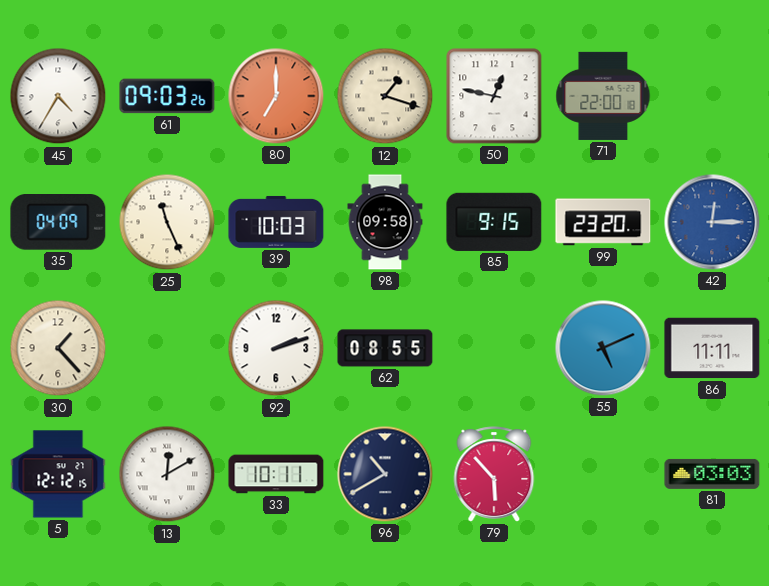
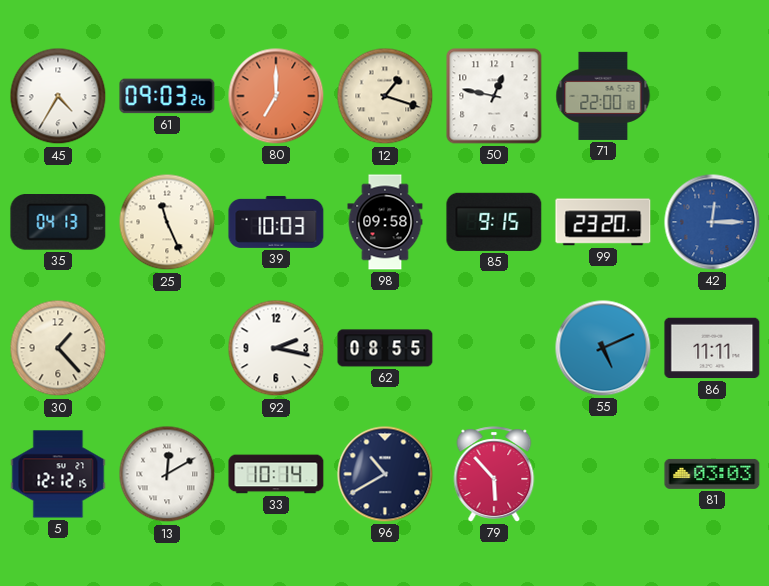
35: 04:09 -> 04:13
92: 2:12 -> 2:17
33: 10:11 -> 10:14
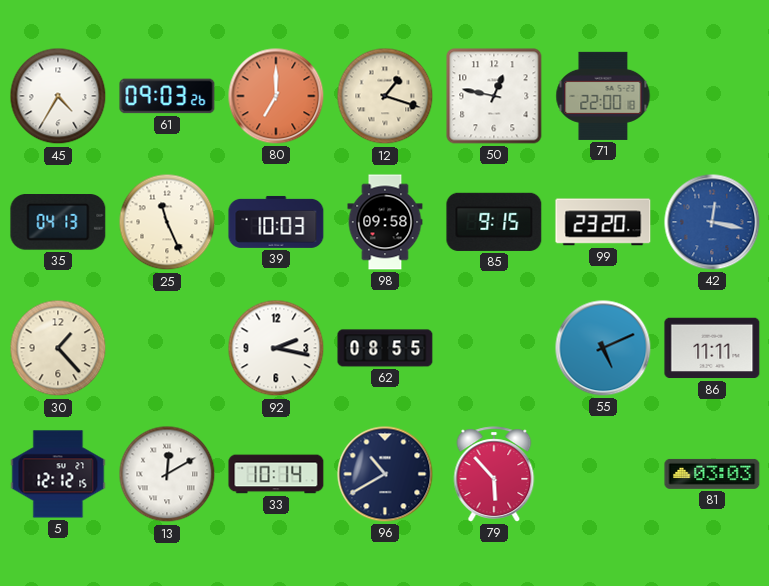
42: 12:15 -> 12:17
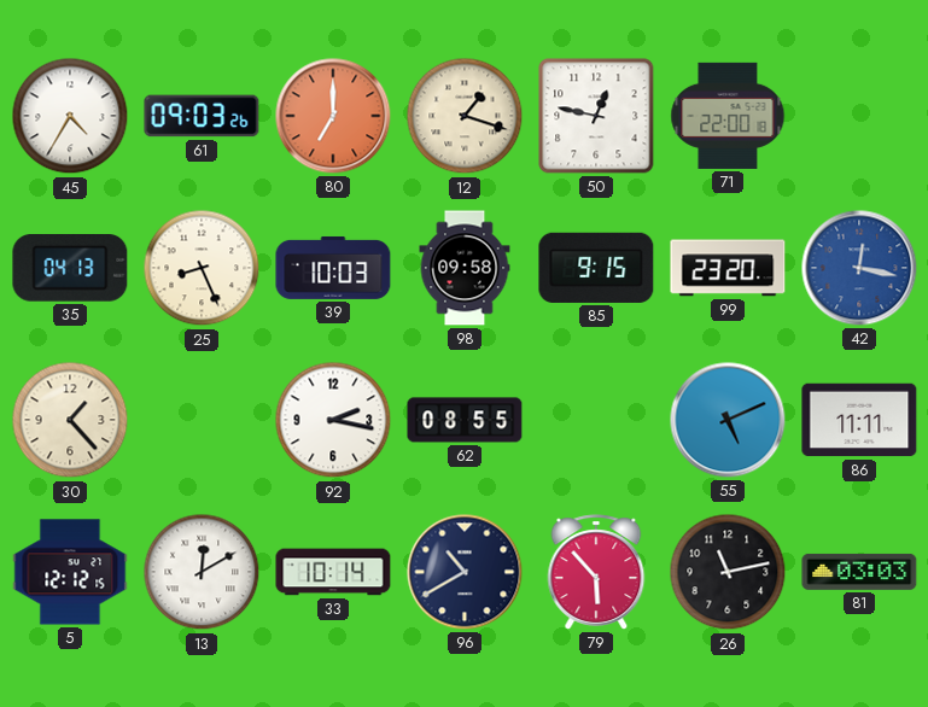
25: 11:26 -> 8:26
26: none -> 11:13
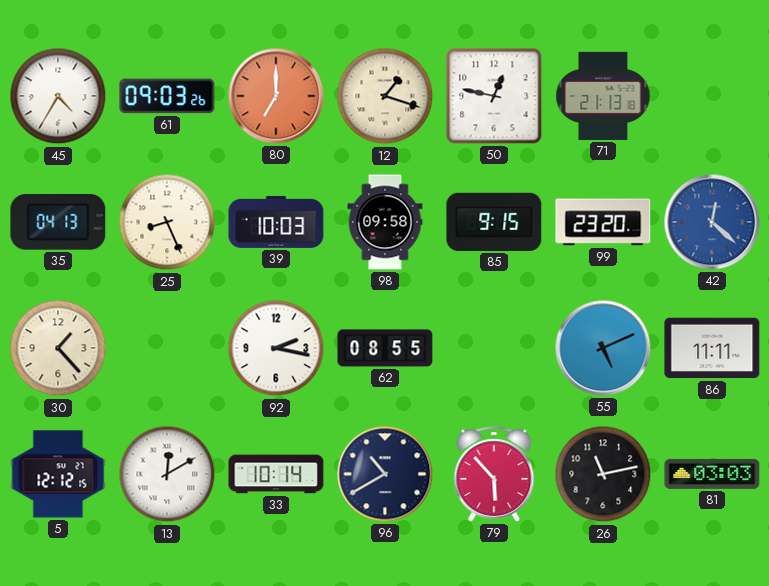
71: 22:00 -> 21:13
42: 12:17 -> 12:22
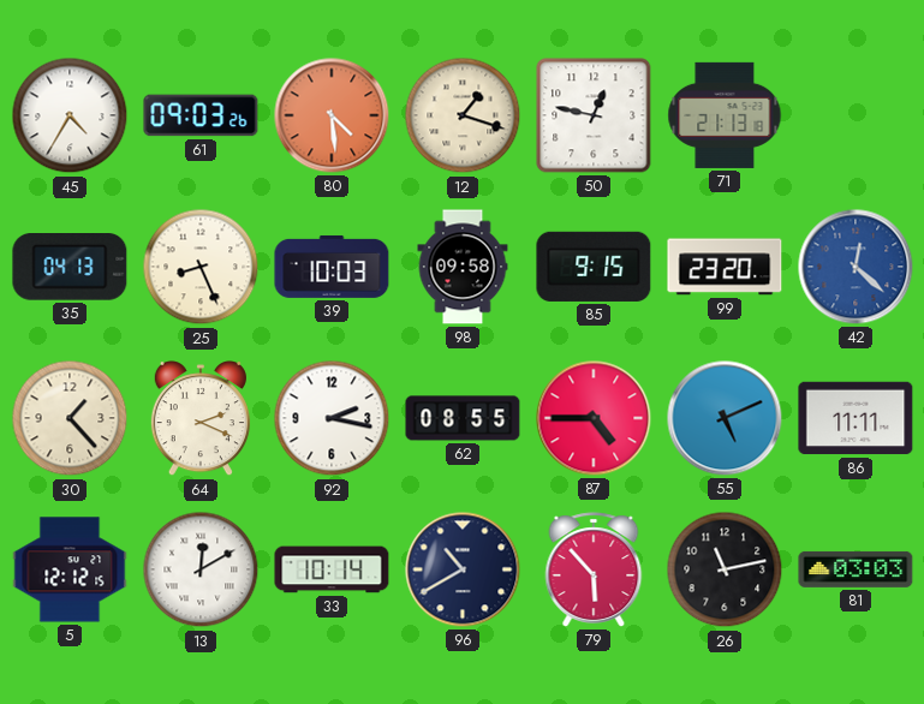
80: 7:00 -> 4:29
64: none -> 2:19
87: none -> 4:45
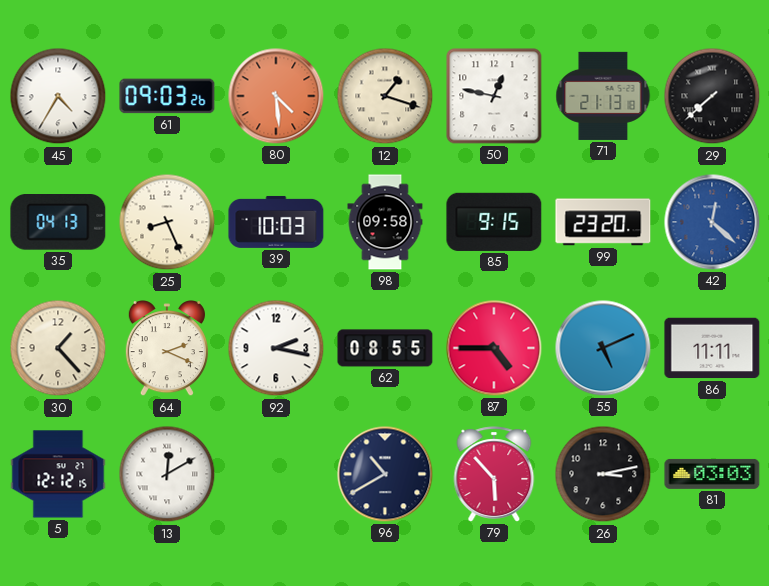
29: none -> 7:38
33: 10:14 -> none
26: 11:13 -> 3:13
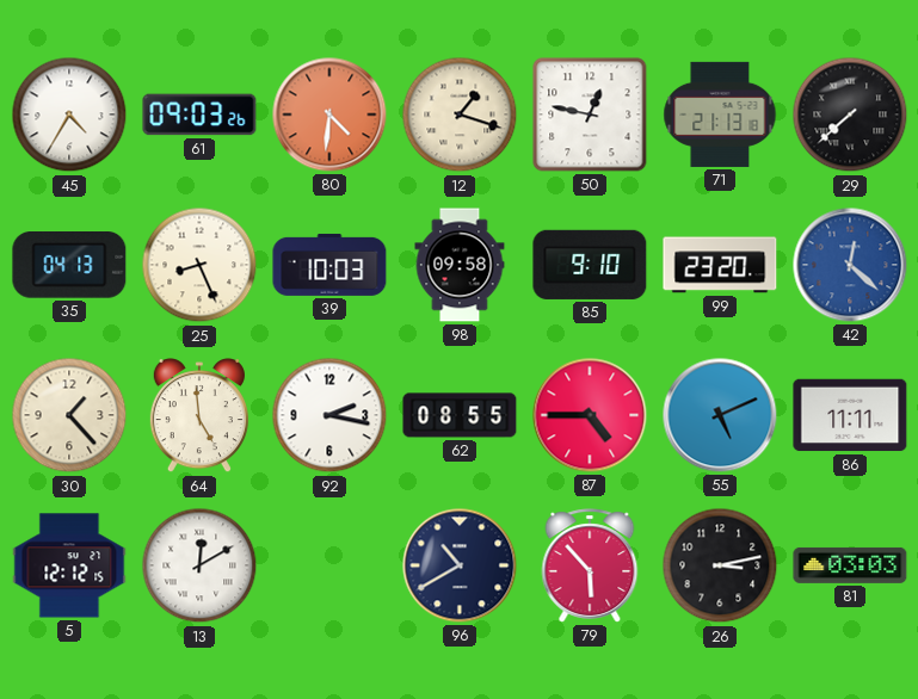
80: 4:29 -> 4:31
85: 9:15 -> 9:10
64: 2:19 -> 4:59
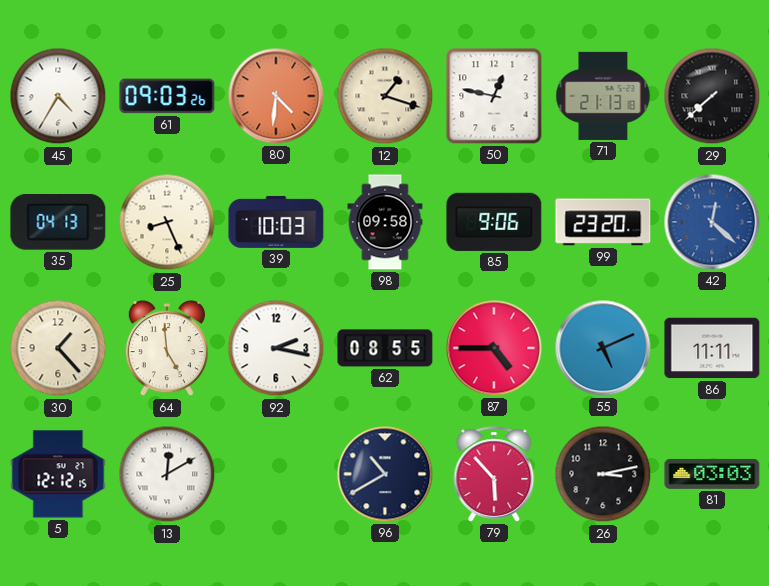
85: 9:10 -> 9:06
